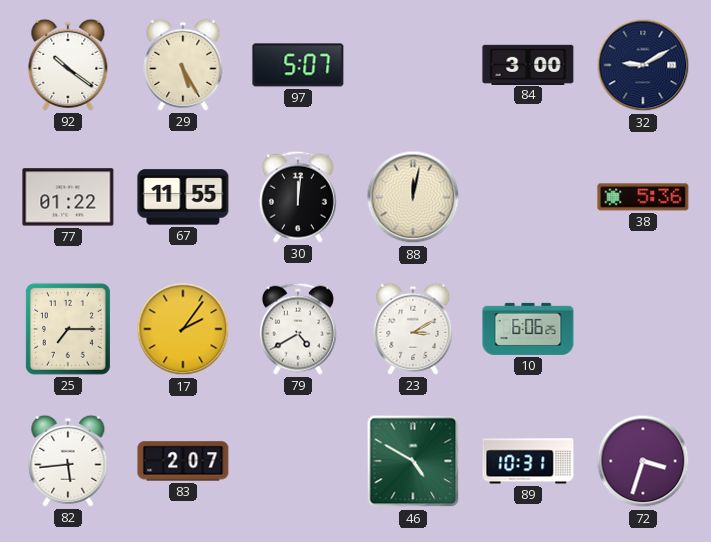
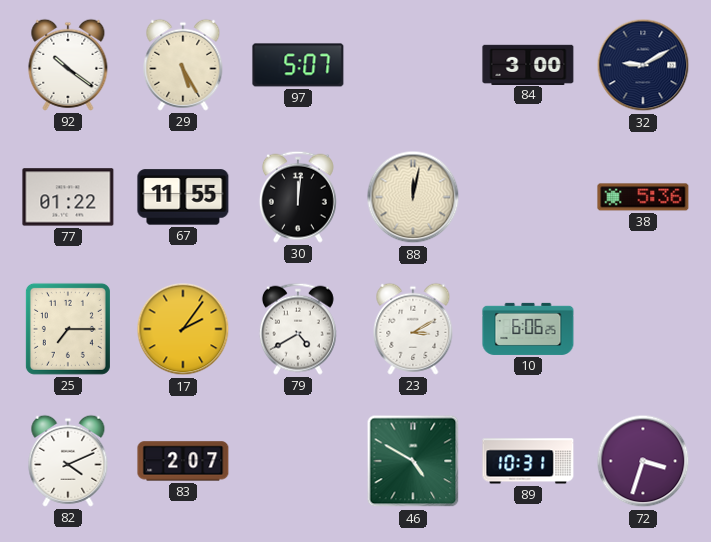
82: 5:44 -> 4:11
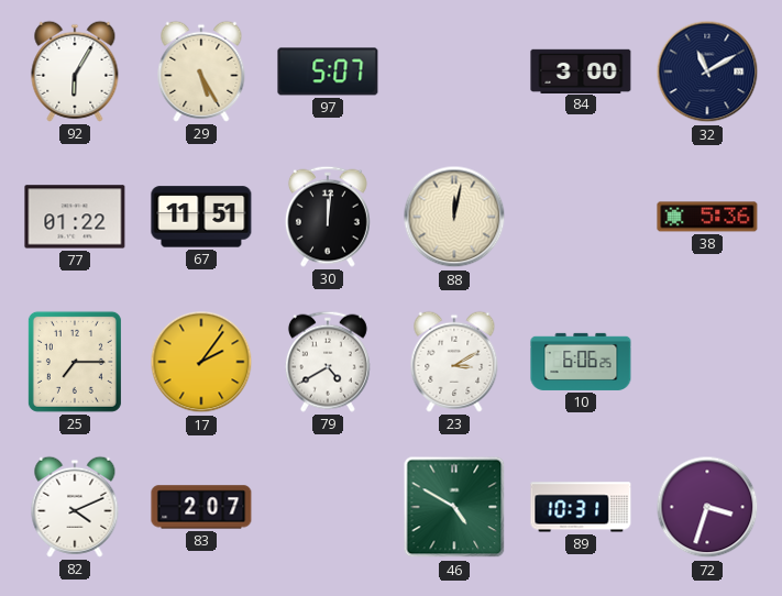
92: 10:21 -> 6:05
32: 9:10 -> 11:10
67: 11:55 -> 11:51
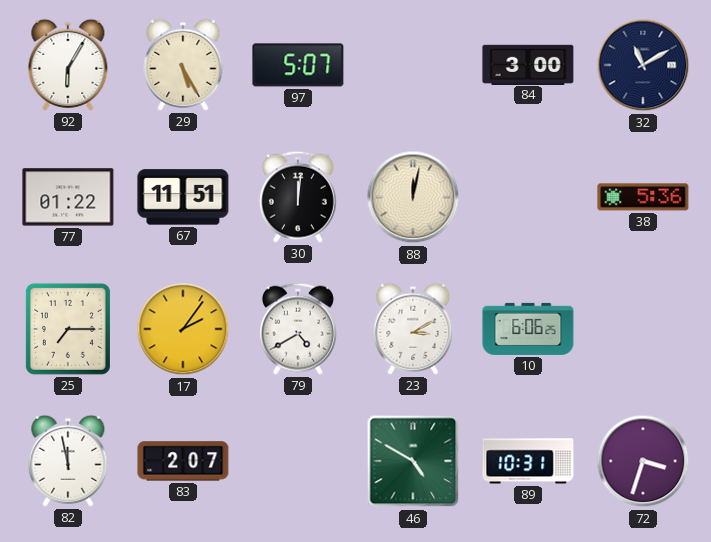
82: 4:11 -> 11:58
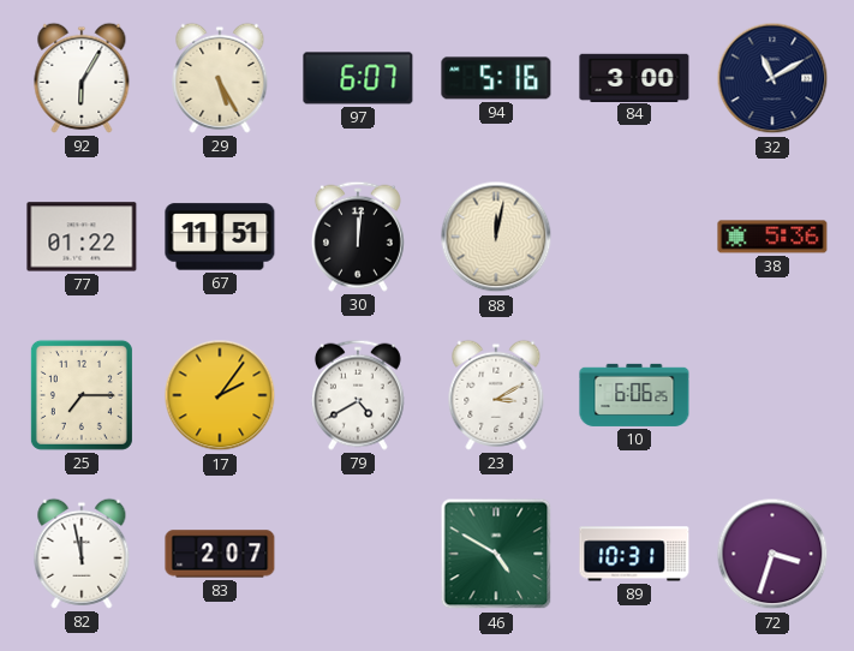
97: 5:07 -> 6:07
94: none -> 5:16
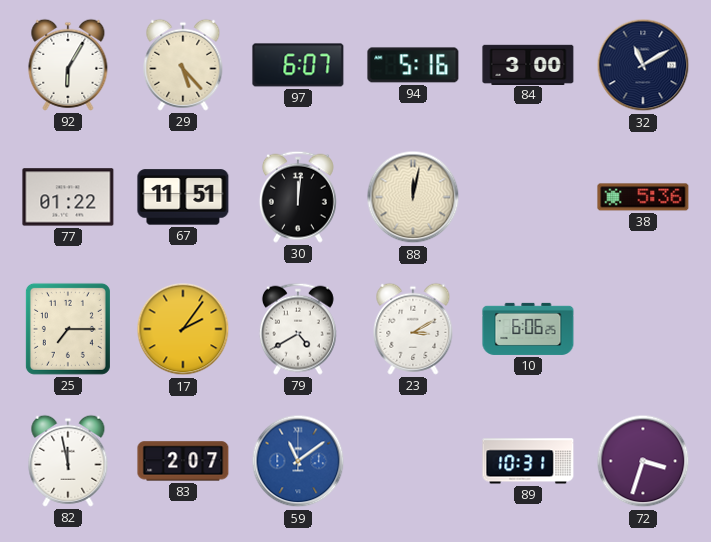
29: 5:25 -> 5:23
59: none -> 11:09
46: 4:50 -> none
